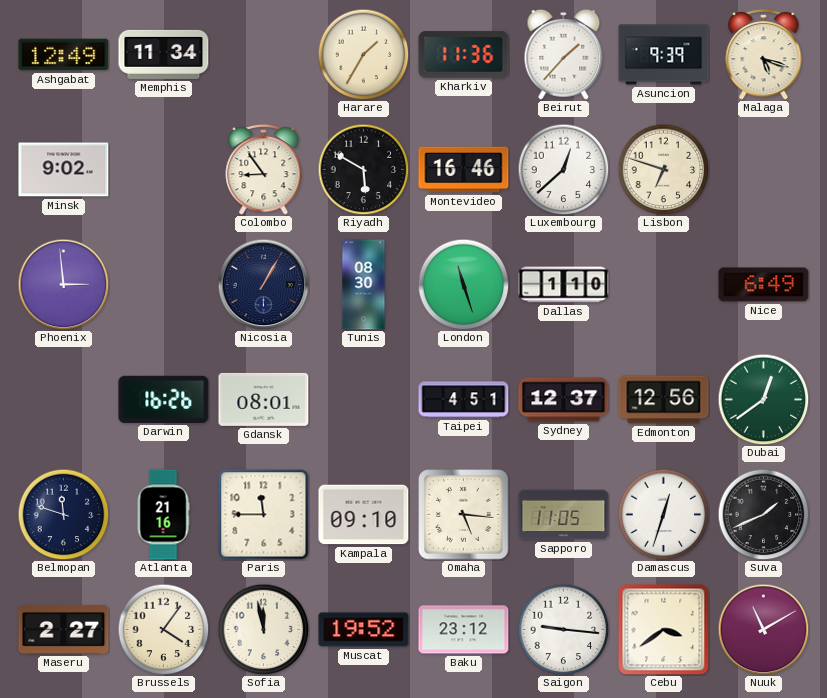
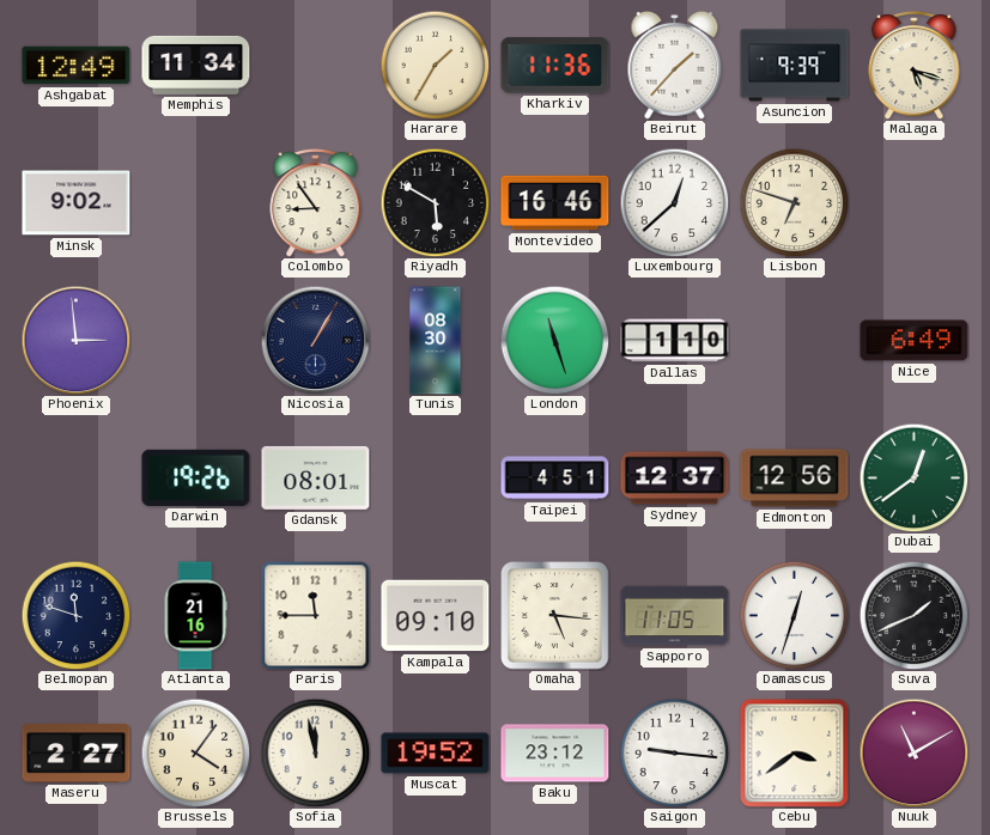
Darwin: 16:26 -> 19:26
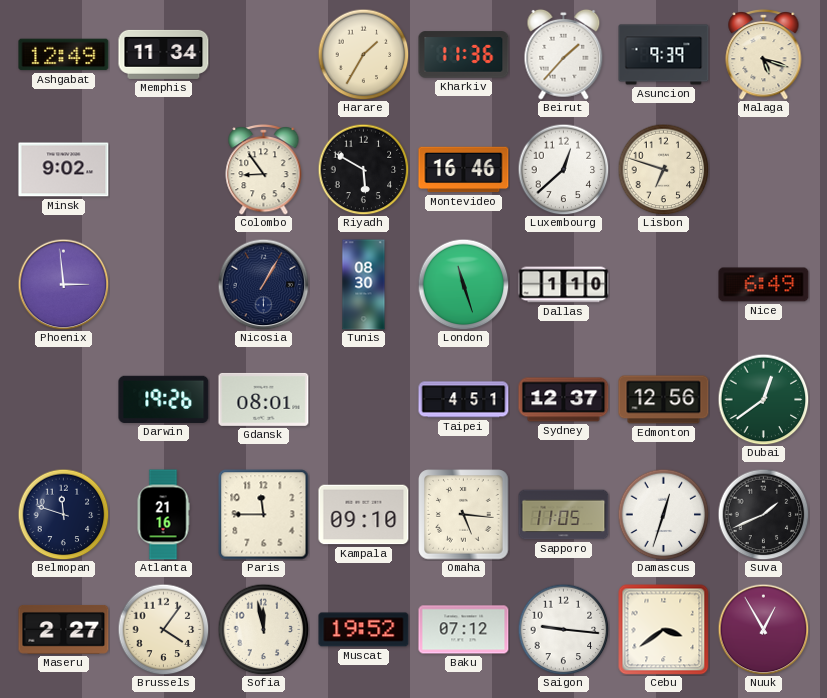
Baku: 23:12 -> 07:12
Nuuk: 11:10 -> 12:55
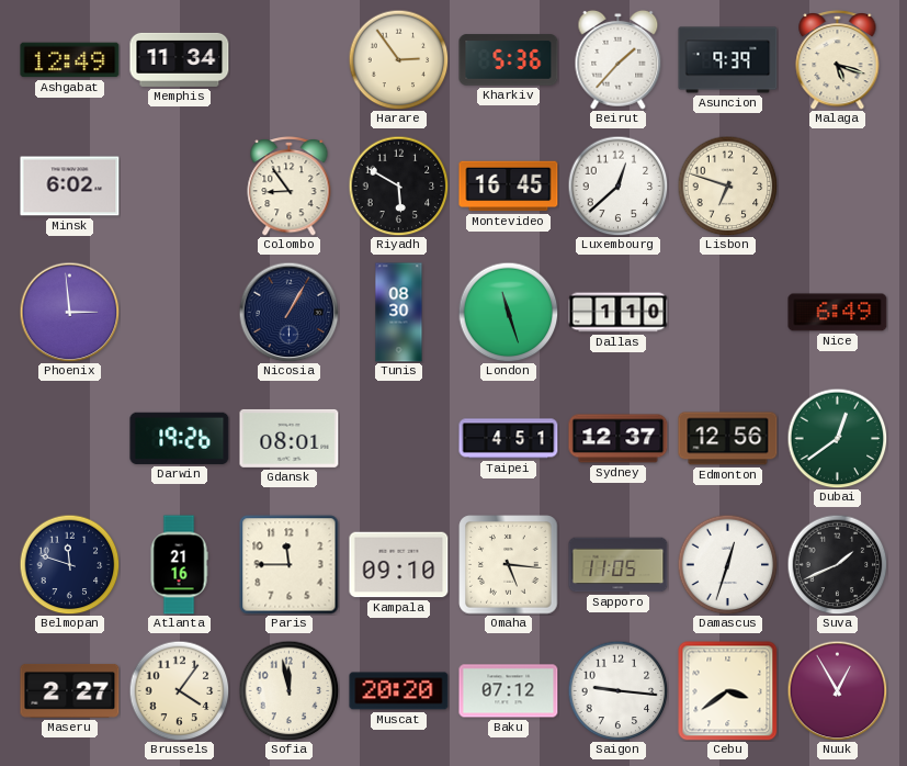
Harare: 1:35 -> 2:54
Kharkiv: 11:36 -> 5:36
Minsk: 9:02 -> 6:02
Montevideo: 16:46 -> 16:45
Muscat: 19:52 -> 20:20
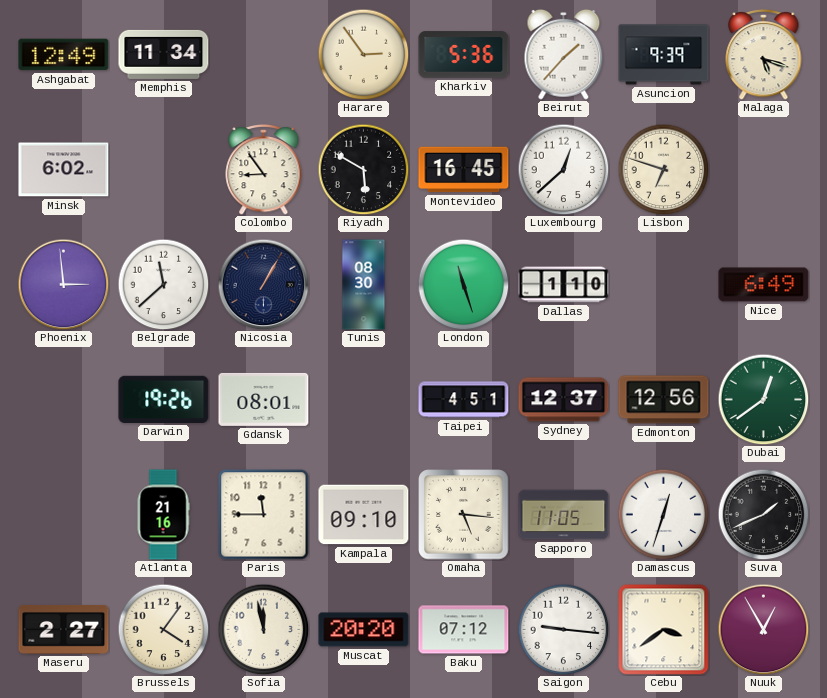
Belgrade: none -> 11:38
Belmopan: 11:48 -> none
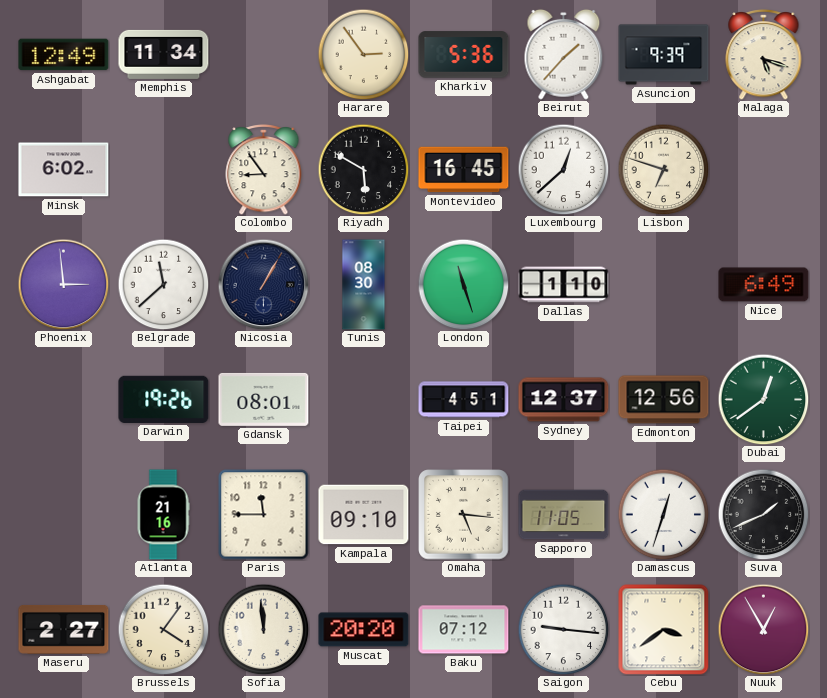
Sofia: 11:58 -> 11:59
